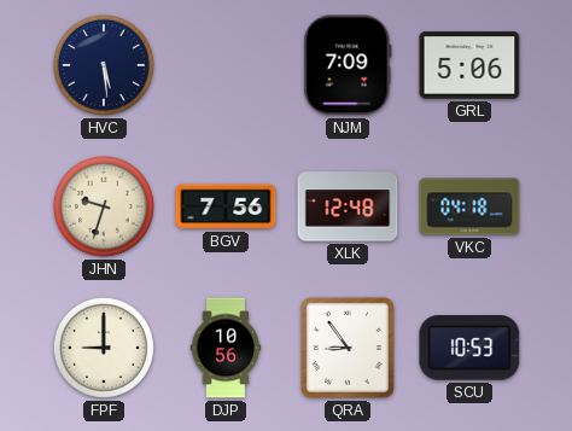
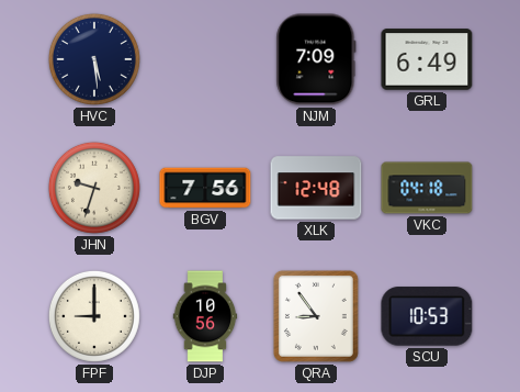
GRL: 5:06 -> 6:49
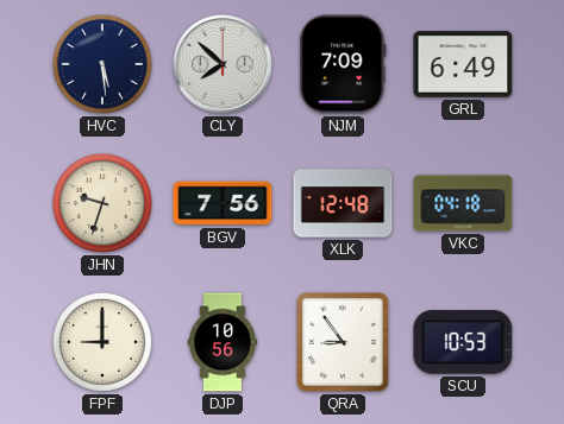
CLY: none -> 7:52
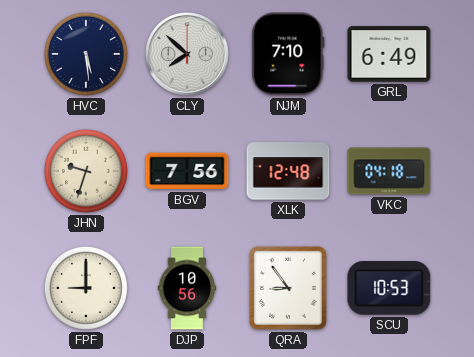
NJM: 7:09 -> 7:10
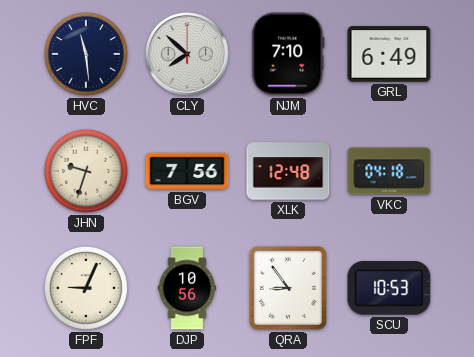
HVC: 5:29 -> 11:29
FPF: 9:00 -> 9:04
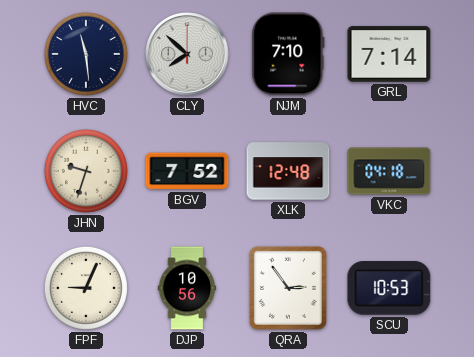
GRL: 6:49 -> 7:14
BGV: 7:56 -> 7:52
QRA: 8:54 -> 2:54
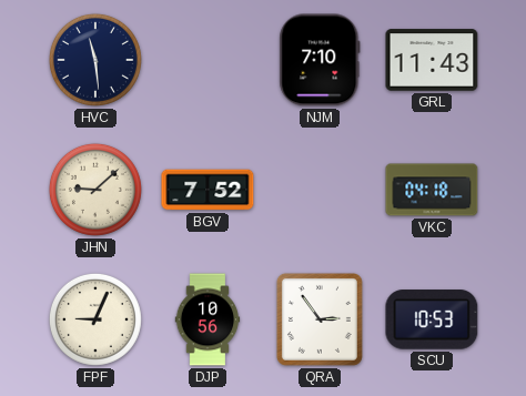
CLY: 7:52 -> none
GRL: 7:14 -> 11:43
JHN: 9:33 -> 9:08
XLK: 12:48 -> none
